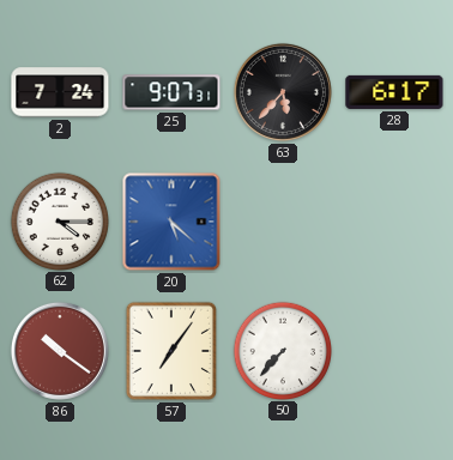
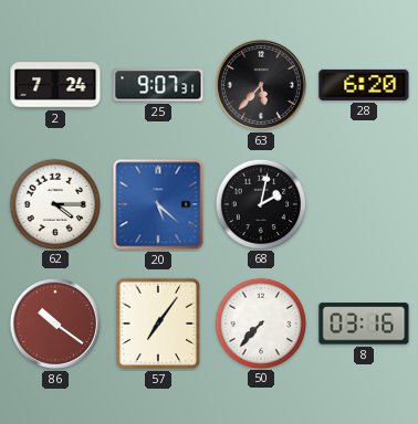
28: 6:17 -> 6:20
68: none -> 2:02
8: none -> 03:16
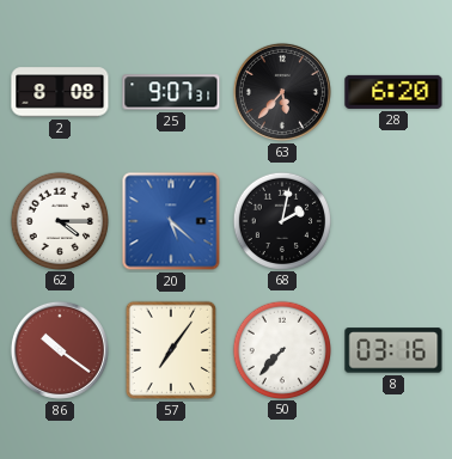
2: 7:24 -> 8:08
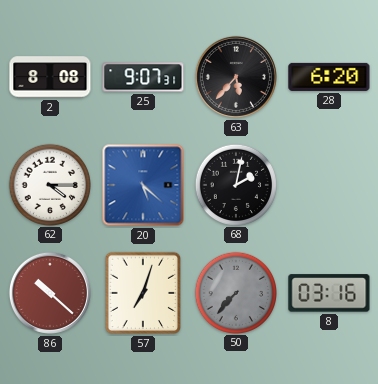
86: 10:21 -> 10:22
57: 7:06 -> 7:03
50 dial: white -> grey
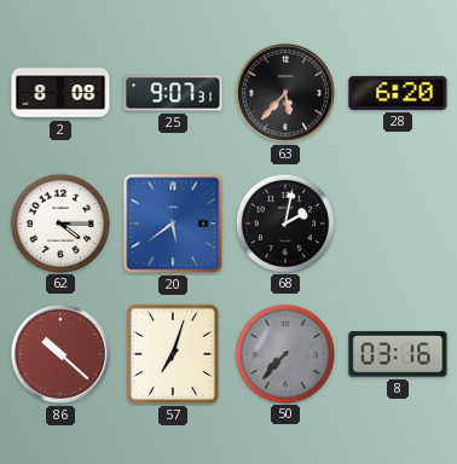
20: 5:22 -> 5:39
